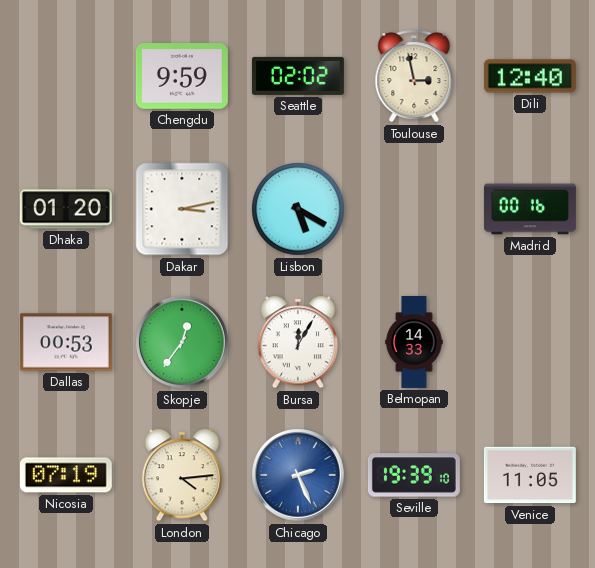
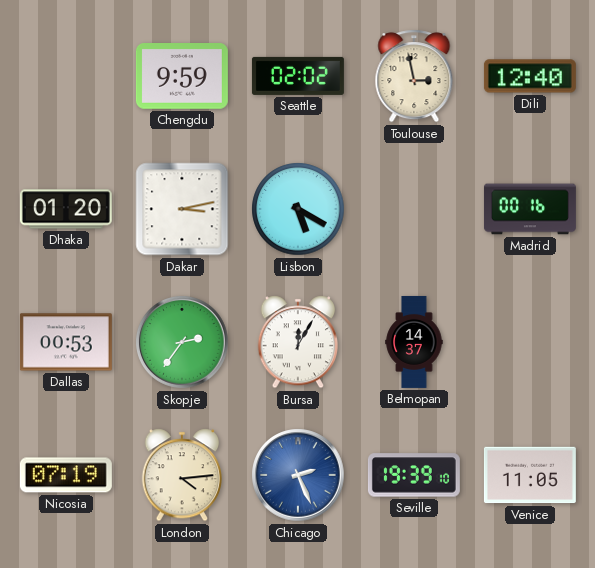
Skopje: 12:36 -> 2:36
Belmopan: 14:33 -> 14:37
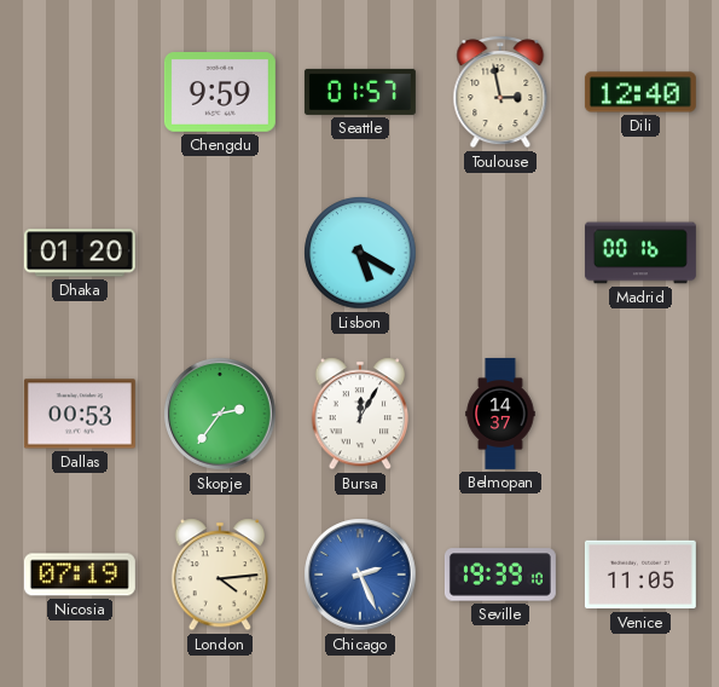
Seattle: 02:02 -> 01:57
Dakar: 3:13 -> none
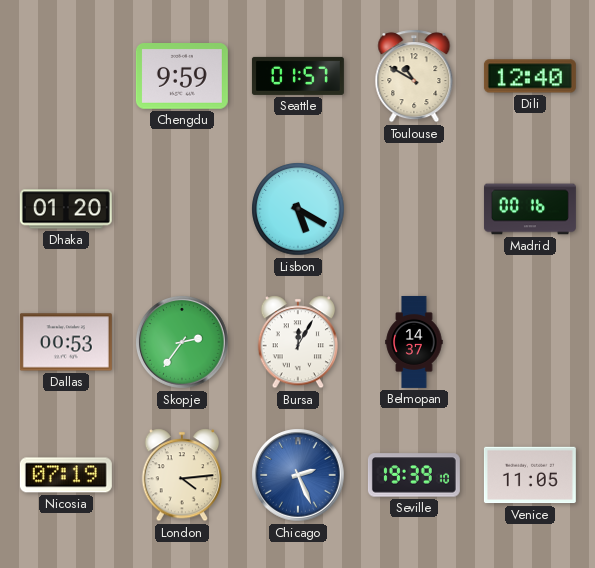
Toulouse: 2:58 -> 10:50
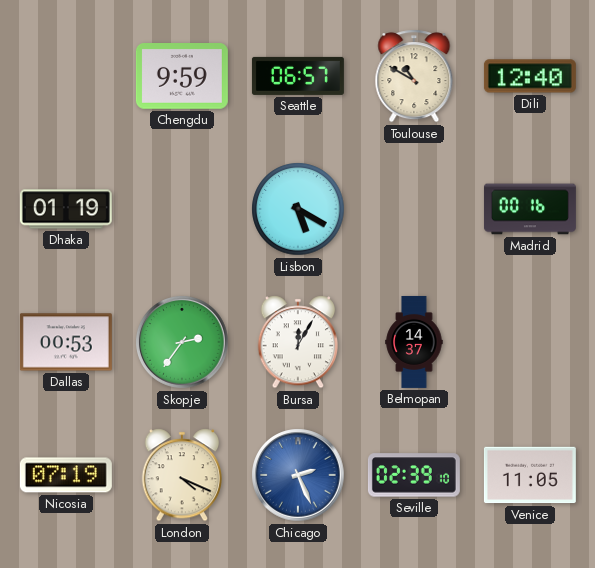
Seattle: 01:57 -> 06:57
Dhaka: 01:20 -> 01:19
London: 4:14 -> 4:19
Seville: 19:39 -> 02:39
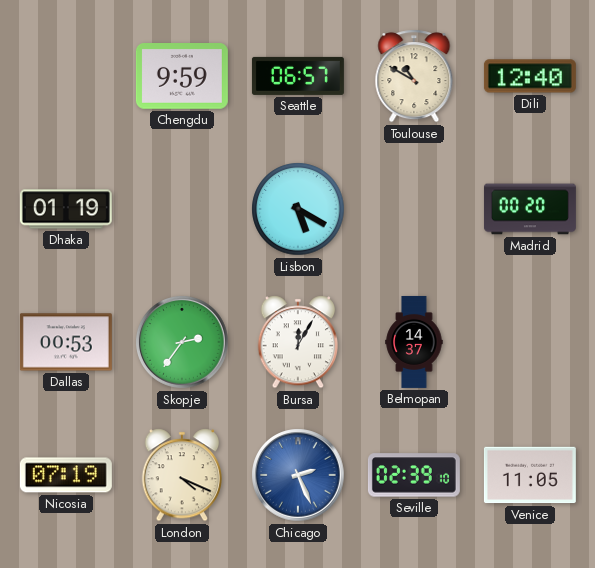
Madrid: 00:16 -> 00:20
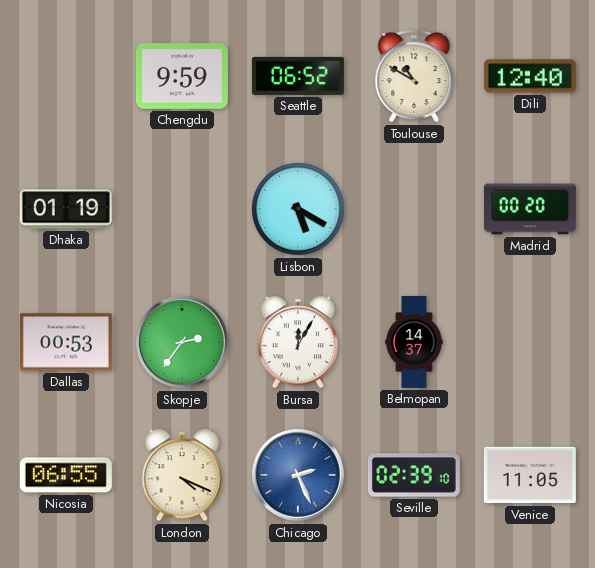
Seattle: 06:57 -> 06:52
Nicosia: 07:19 -> 06:55
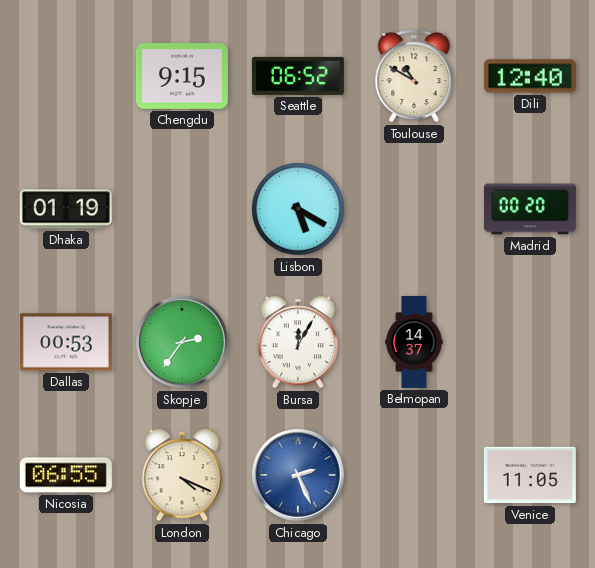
Chengdu: 9:59 -> 9:15
Seville: 02:39 -> none
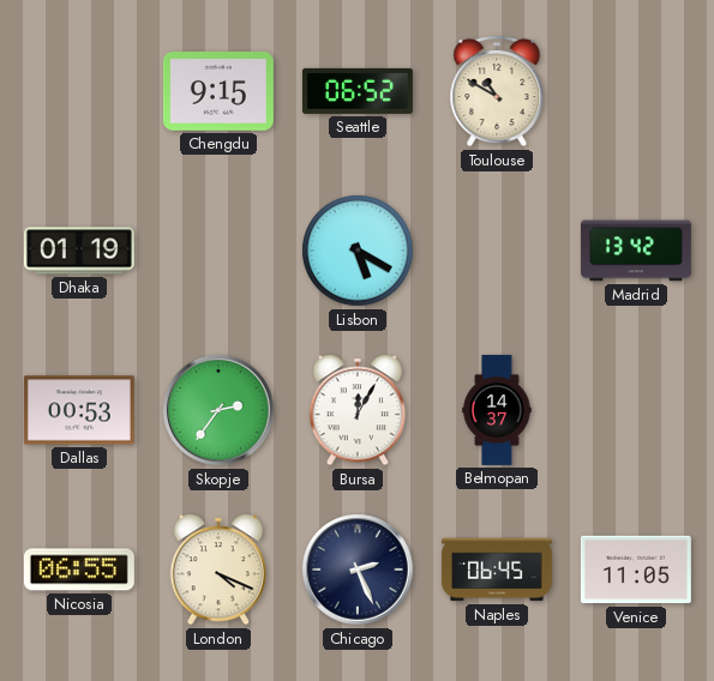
Dili: 12:40 -> none
Madrid: 00:20 -> 13:42
Chicago dial: blue -> navy
Naples: none -> 06:45
